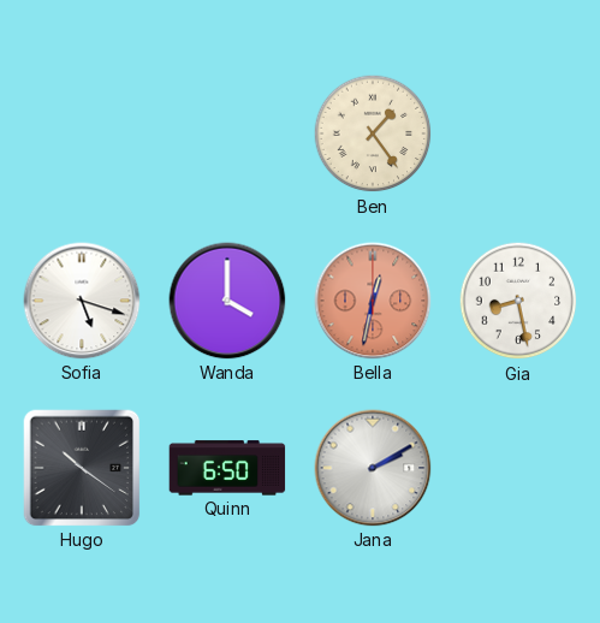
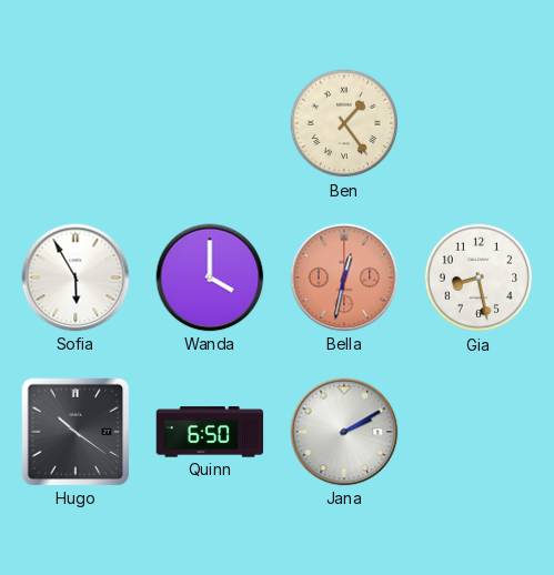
Sofia: 5:18 -> 5:55
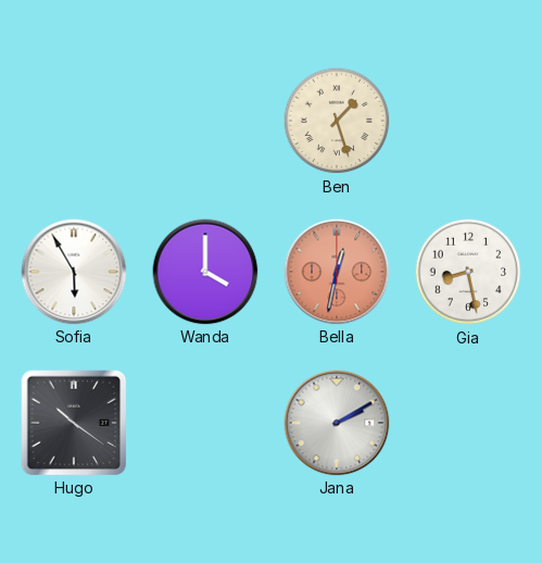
Ben: 1:24 -> 1:27
Quinn: 6:50 -> none
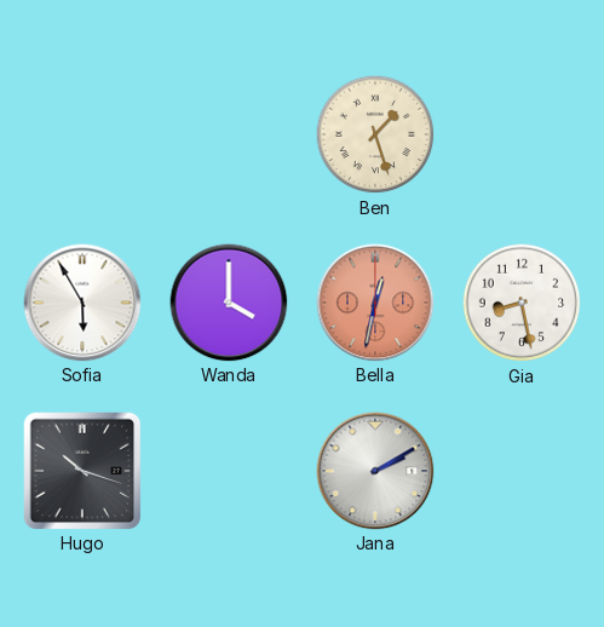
Hugo: 10:21 -> 10:18
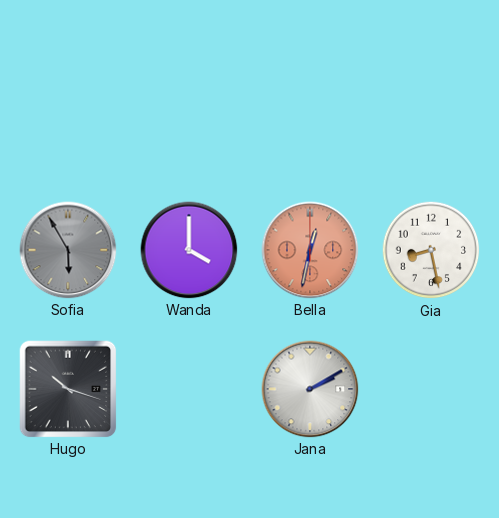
Ben: 1:27 -> none
Sofia dial: white -> grey
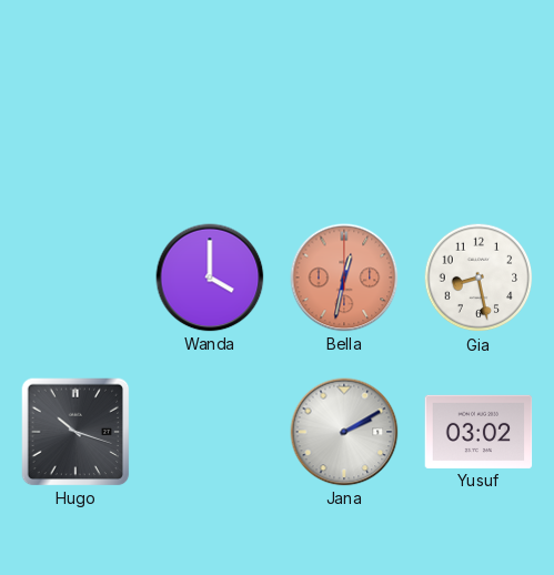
Sofia: 5:55 -> none
Yusuf: none -> 03:02
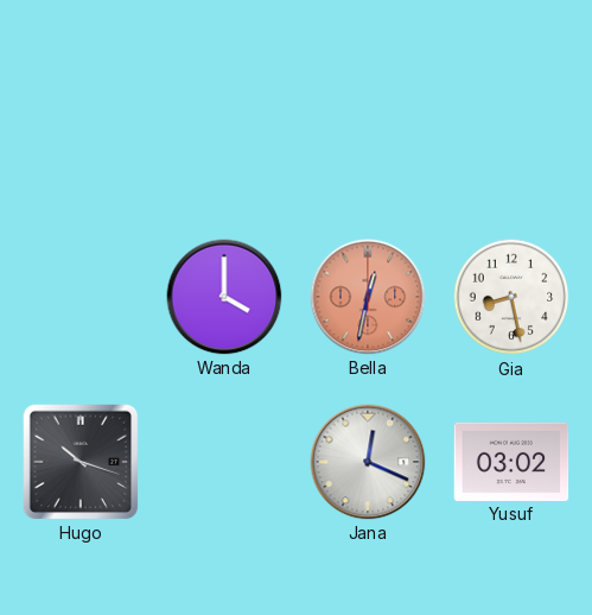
Jana: 2:10 -> 12:19
